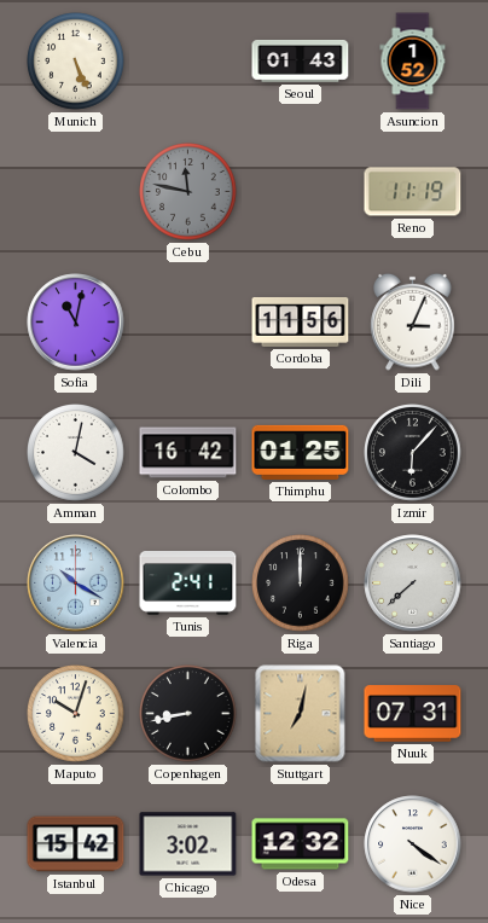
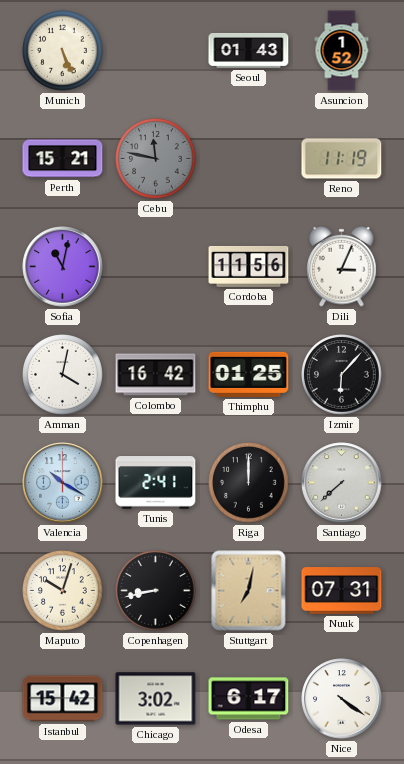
Perth: none -> 15:21
Odesa: 12:32 -> 6:17
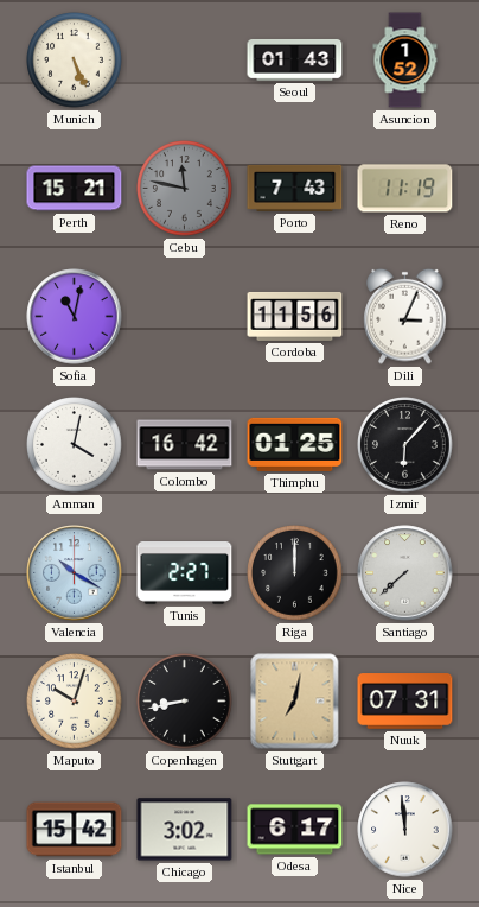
Porto: none -> 7:43
Tunis: 2:41 -> 2:27
Nice: 4:21 -> 11:59
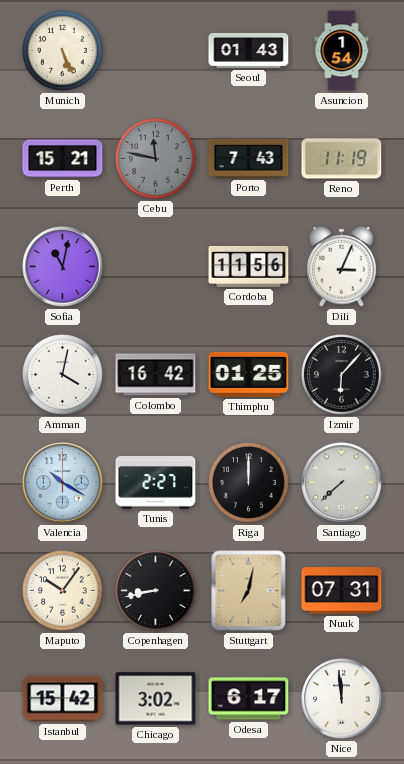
Asuncion: 1:52 -> 1:54
Maputo: 10:03 -> 10:06
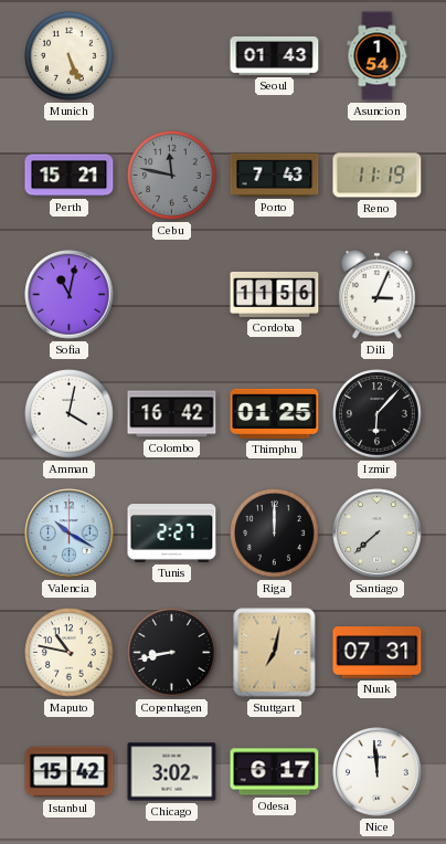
Maputo: 10:06 -> 10:47
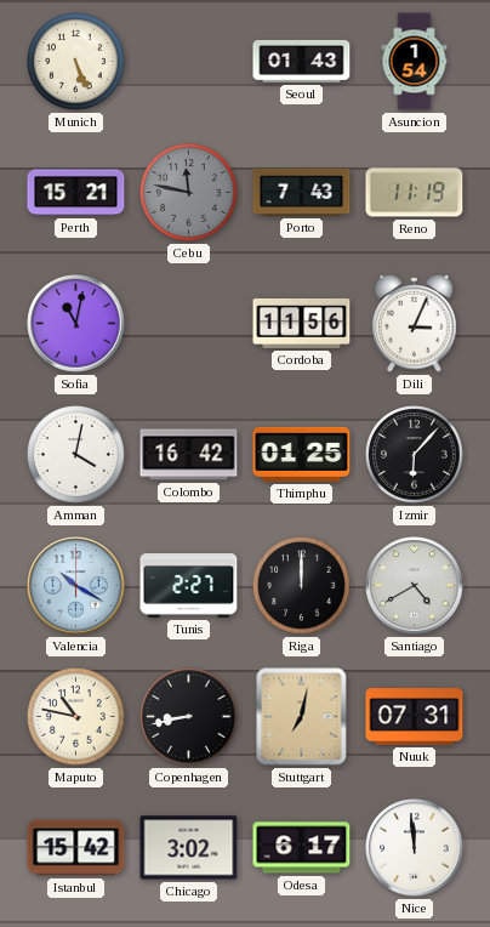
Santiago: 7:38 -> 4:40
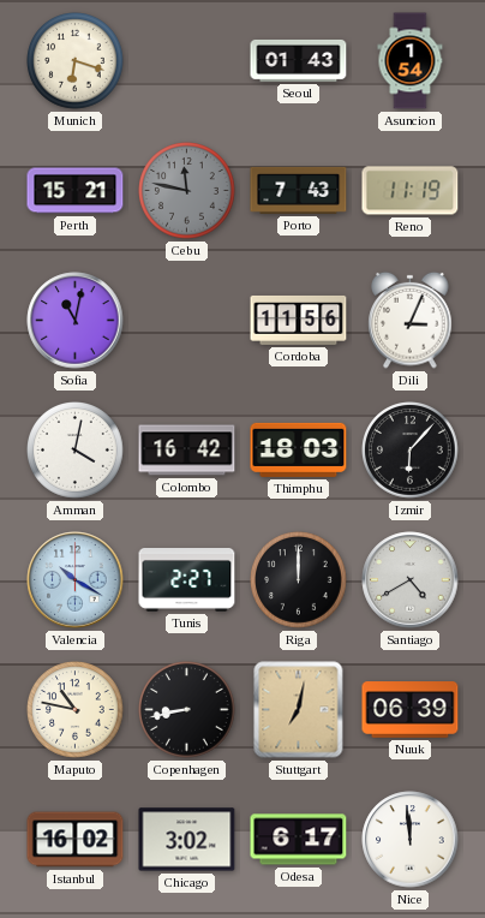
Munich: 5:26 -> 6:18
Thimphu: 01:25 -> 18:03
Nuuk: 07:31 -> 06:39
Istanbul: 15:42 -> 16:02
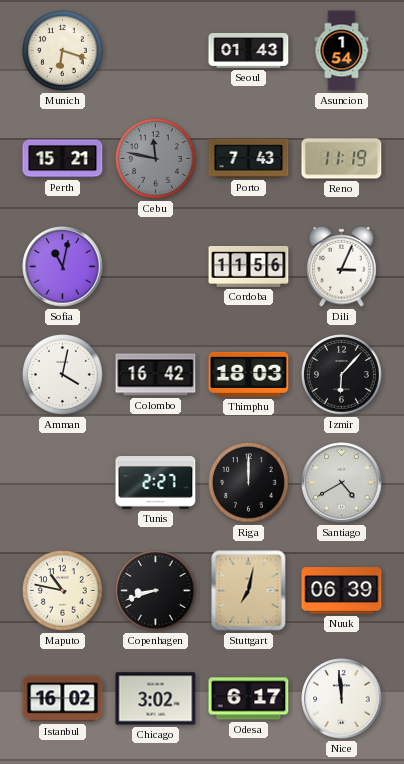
Valencia: 10:20 -> none
Copenhagen: 8:43 -> 8:42
